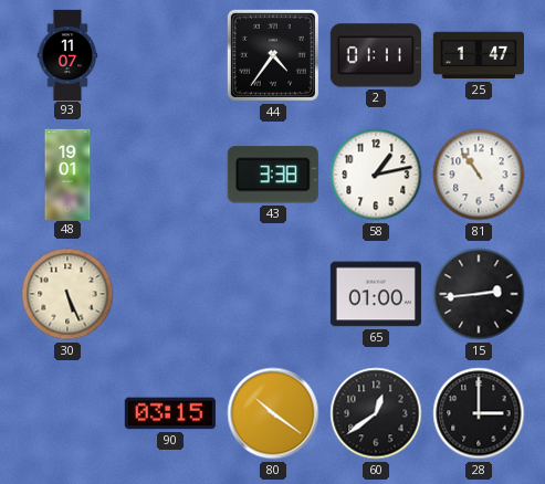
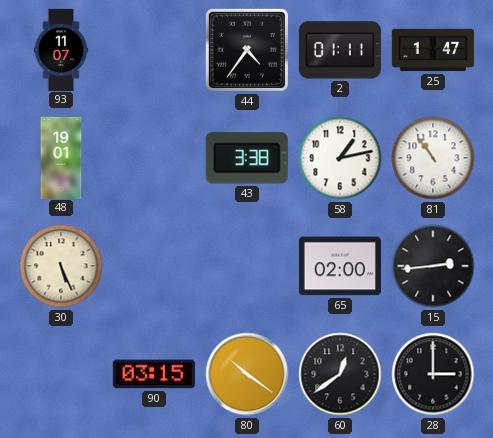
65: 01:00 -> 02:00
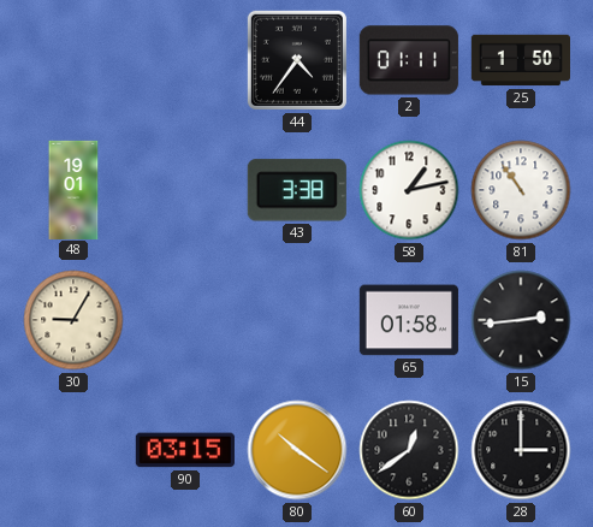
93: 11:07 -> none
25: 1:47 -> 1:50
30: 5:26 -> 9:05
65: 02:00 -> 01:58
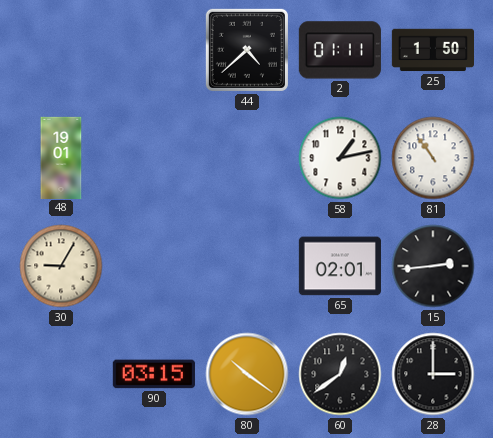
44: 4:36 -> 4:38
43: 3:38 -> none
65: 01:58 -> 02:01
